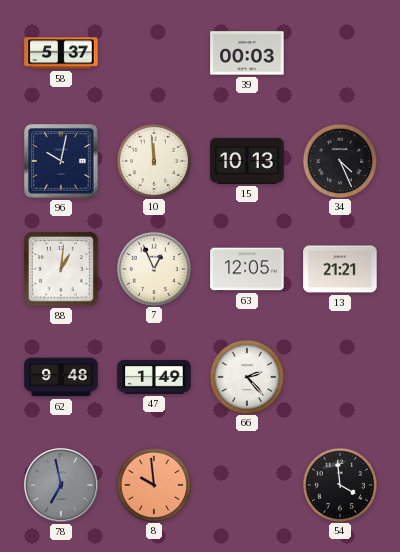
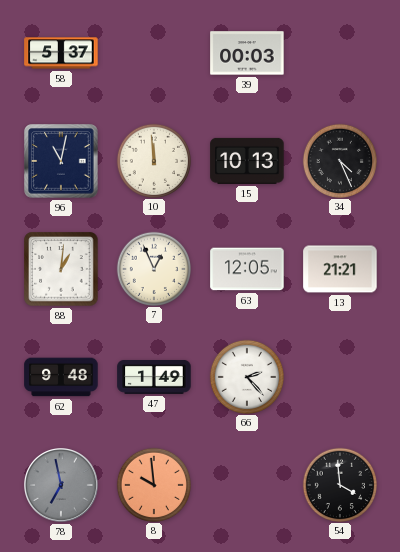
96: 10:02 -> 11:02
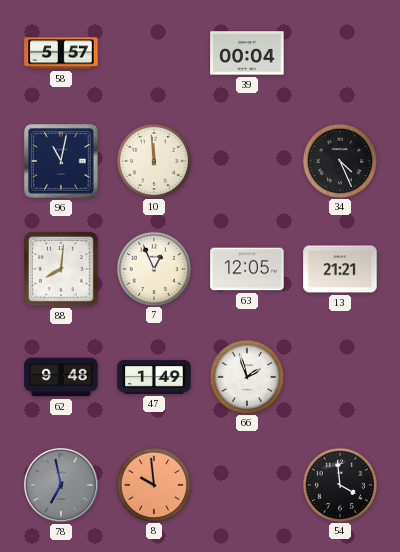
58: 5:37 -> 5:57
39: 00:03 -> 00:04
15: 10:13 -> none
88: 1:01 -> 8:01
66: 2:23 -> 1:57
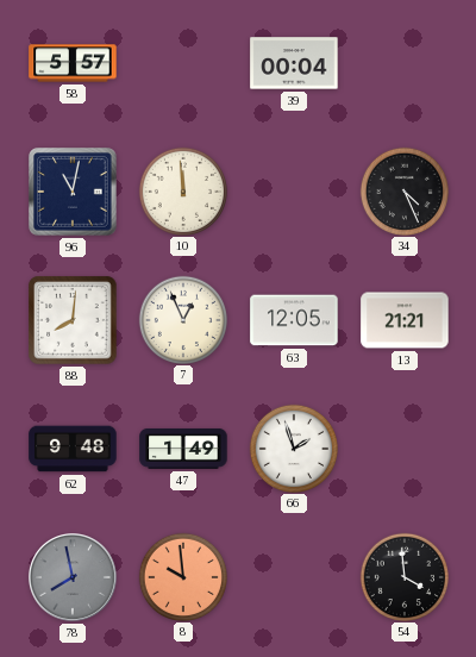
78: 6:58 -> 7:58
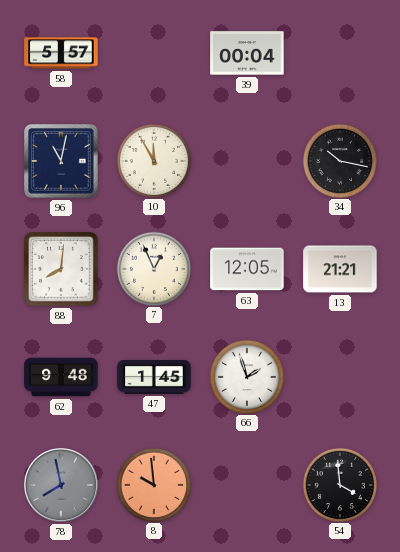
10: 11:59 -> 11:55
34: 4:26 -> 10:17
47: 1:49 -> 1:45
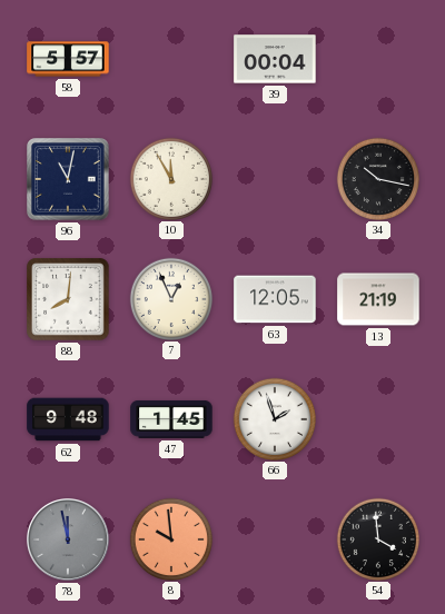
13: 21:21 -> 21:19
78: 7:58 -> 11:58
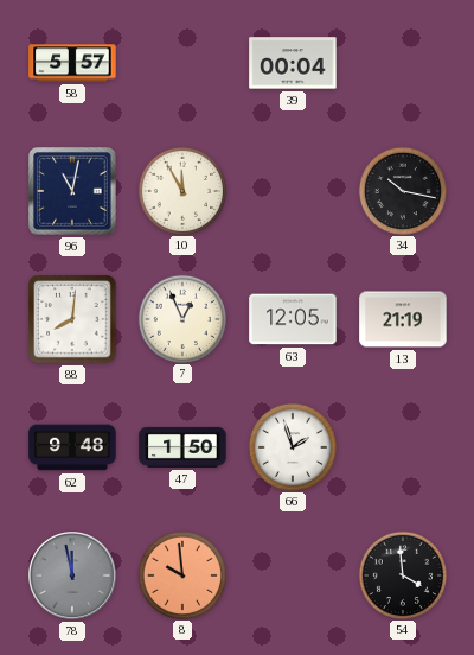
47: 1:45 -> 1:50
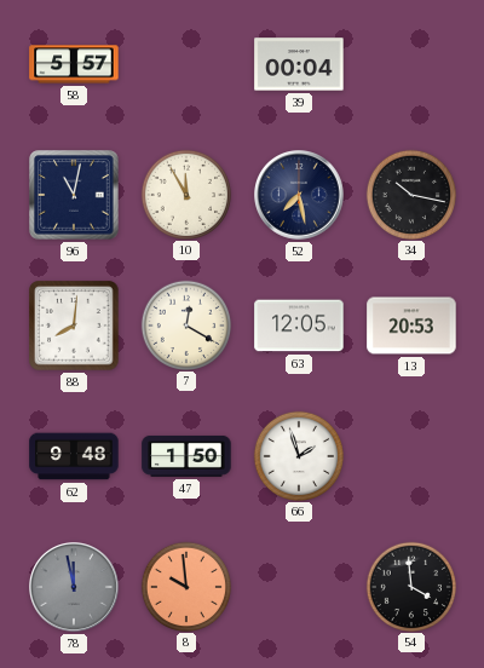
52: none -> 7:28
7: 12:56 -> 12:20
13: 21:19 -> 20:53
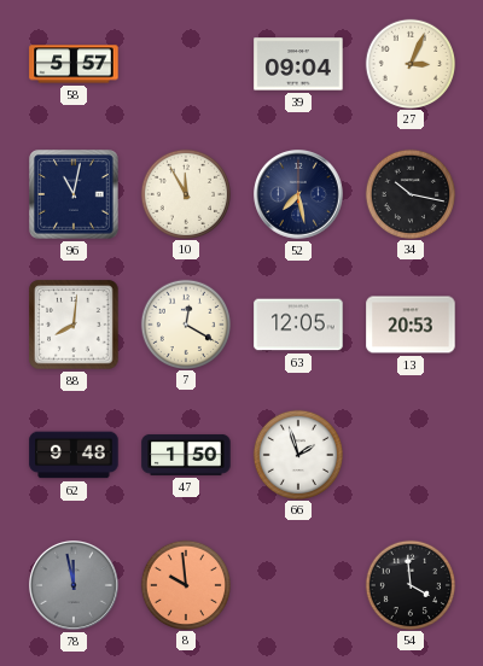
39: 00:04 -> 09:04
27: none -> 3:04
